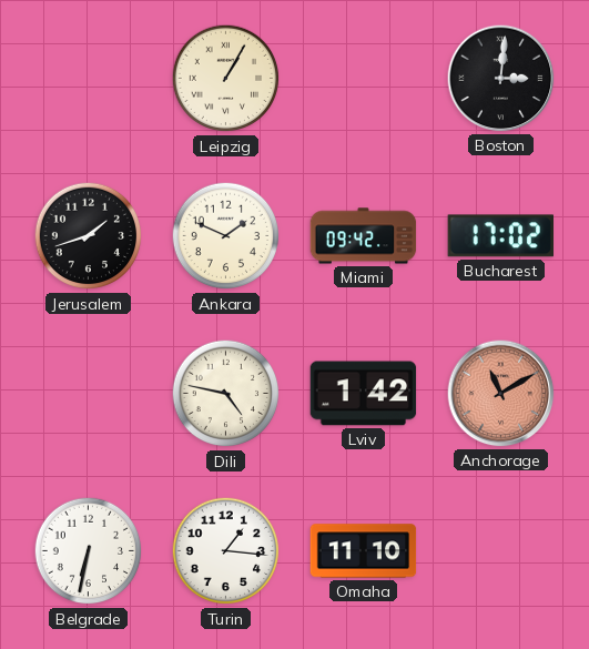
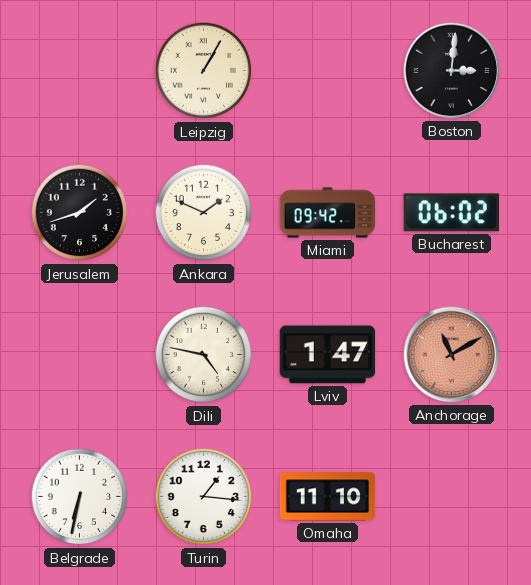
Bucharest: 17:02 -> 06:02
Lviv: 1:42 -> 1:47
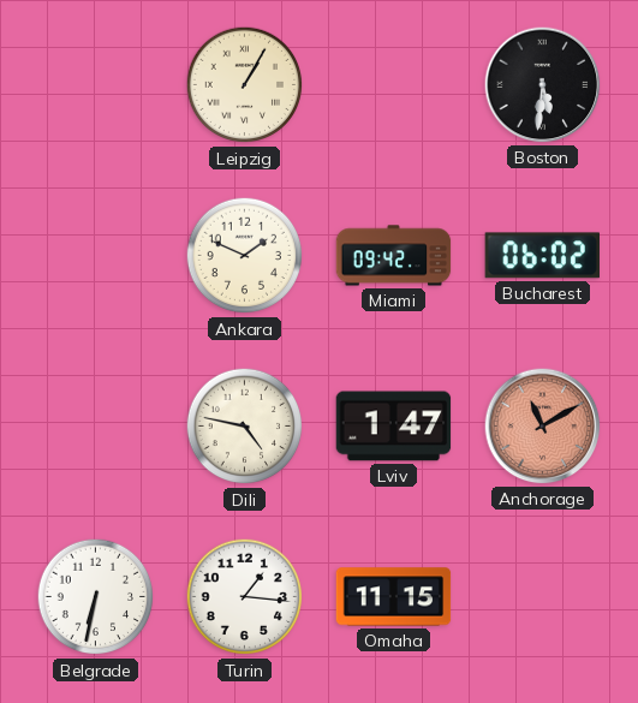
Boston: 3:01 -> 5:31
Jerusalem: 1:42 -> none
Omaha: 11:10 -> 11:15
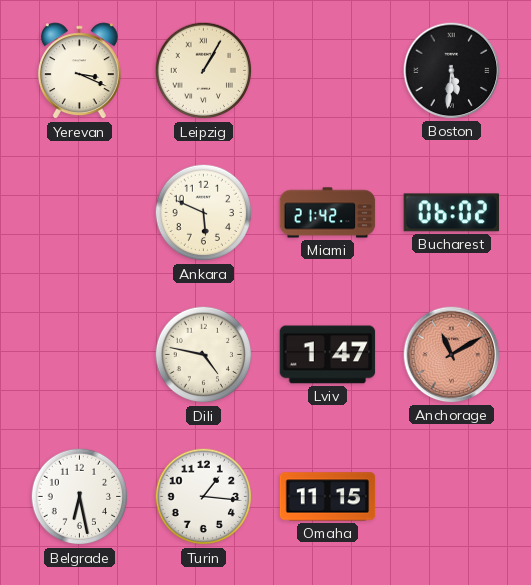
Yerevan: none -> 3:19
Ankara: 1:49 -> 5:49
Miami: 09:42 -> 21:42
Belgrade: 6:32 -> 6:28
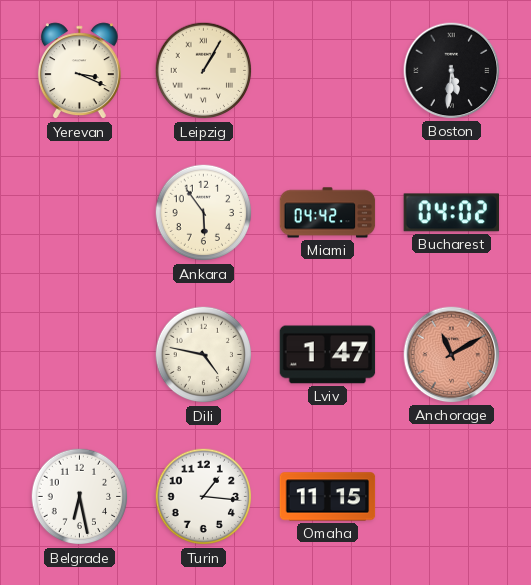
Ankara: 5:49 -> 5:54
Miami: 21:42 -> 04:42
Bucharest: 06:02 -> 04:02
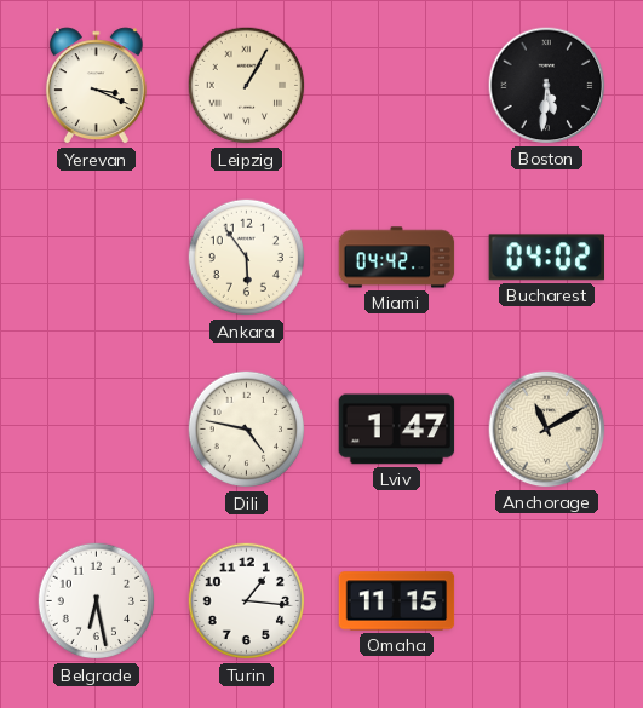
Anchorage dial: salmon -> cream
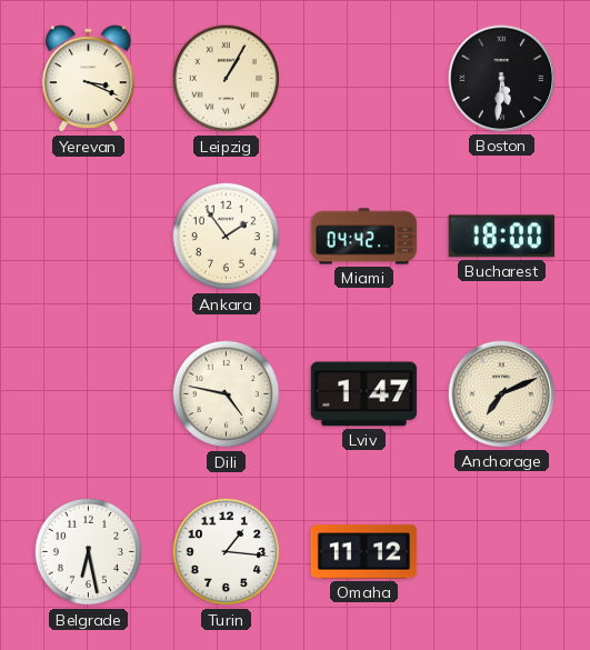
Ankara: 5:54 -> 1:54
Bucharest: 04:02 -> 18:00
Anchorage: 11:10 -> 7:11
Omaha: 11:15 -> 11:12
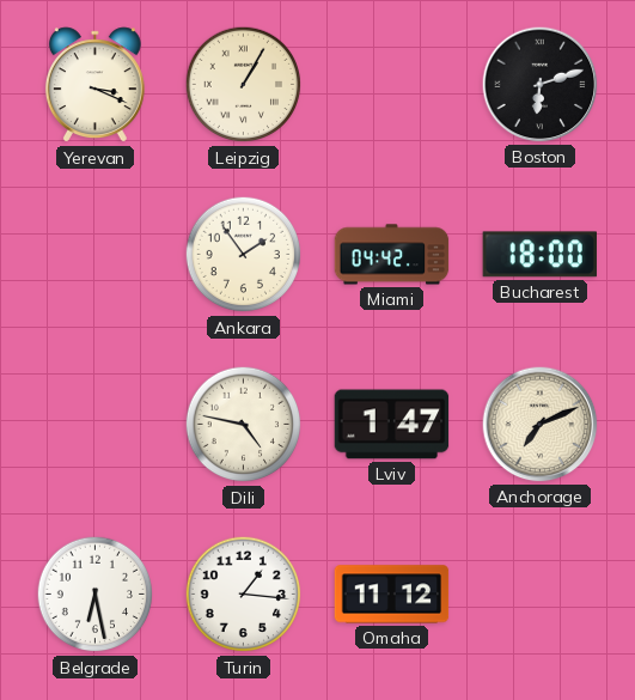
Boston: 5:31 -> 6:12
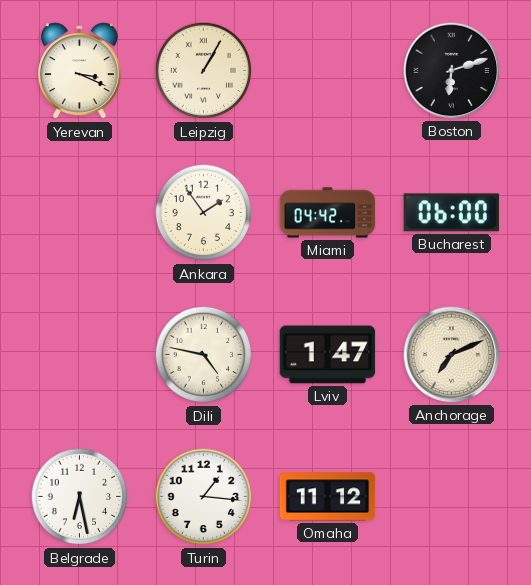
Bucharest: 18:00 -> 06:00
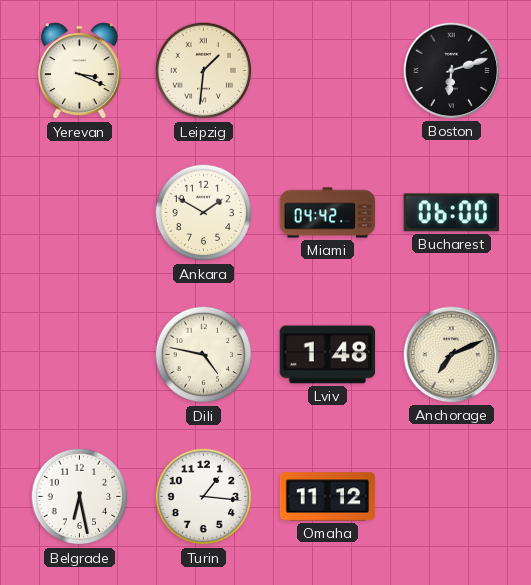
Leipzig: 1:05 -> 1:31
Ankara: 1:54 -> 1:50
Lviv: 1:47 -> 1:48
